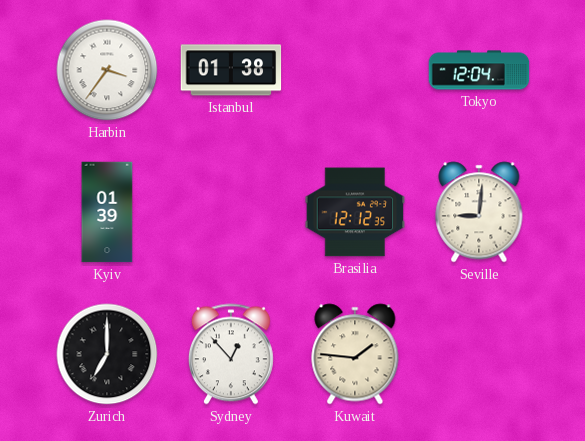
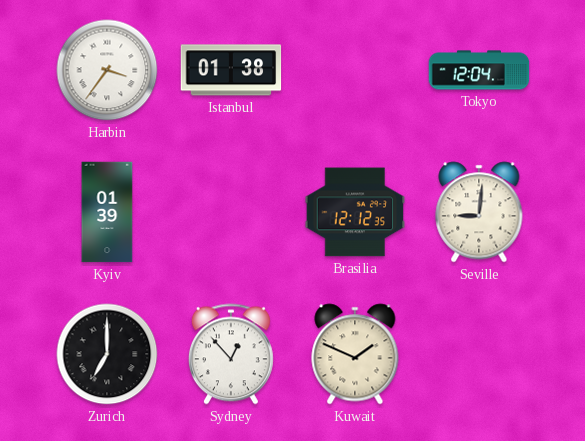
Kuwait: 1:46 -> 1:49
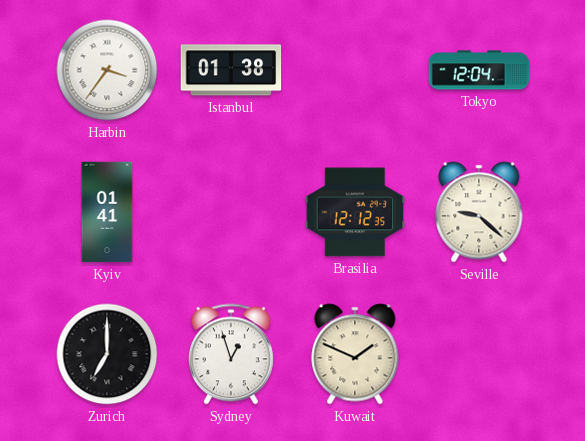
Kyiv: 01:39 -> 01:41
Seville: 9:01 -> 9:22
Sydney: 12:53 -> 12:57
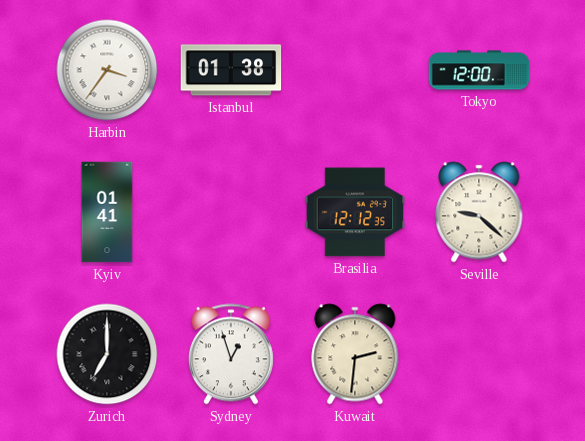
Tokyo: 12:04 -> 12:00
Kuwait: 1:49 -> 2:31
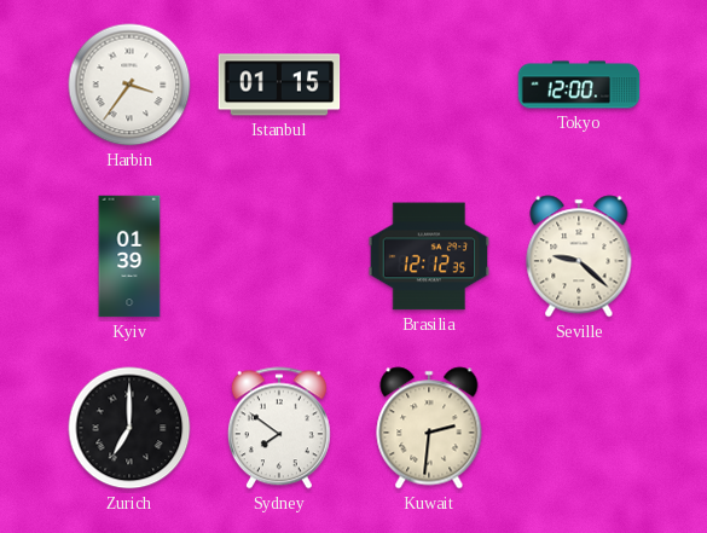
Istanbul: 01:38 -> 01:15
Kyiv: 01:41 -> 01:39
Sydney: 12:57 -> 7:51
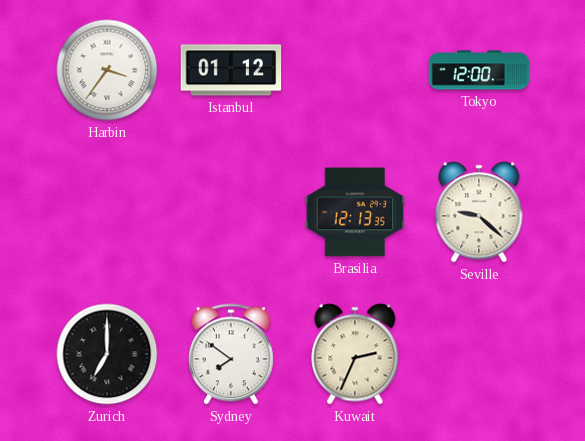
Istanbul: 01:15 -> 01:12
Kyiv: 01:39 -> none
Brasilia: 12:12 -> 12:13
Kuwait: 2:31 -> 2:34
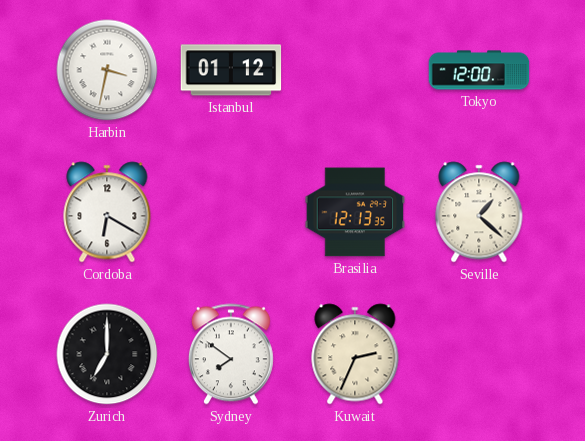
Harbin: 3:36 -> 3:32
Cordoba: none -> 6:20
Seville: 9:22 -> 1:22
